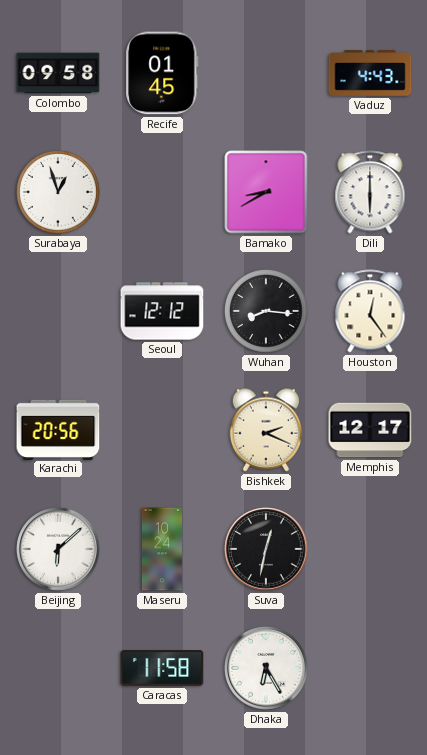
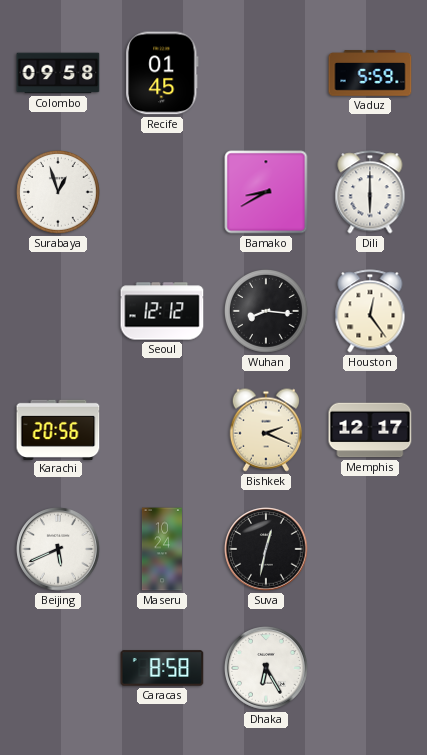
Vaduz: 4:43 -> 5:59
Beijing: 6:08 -> 5:41
Caracas: 11:58 -> 8:58
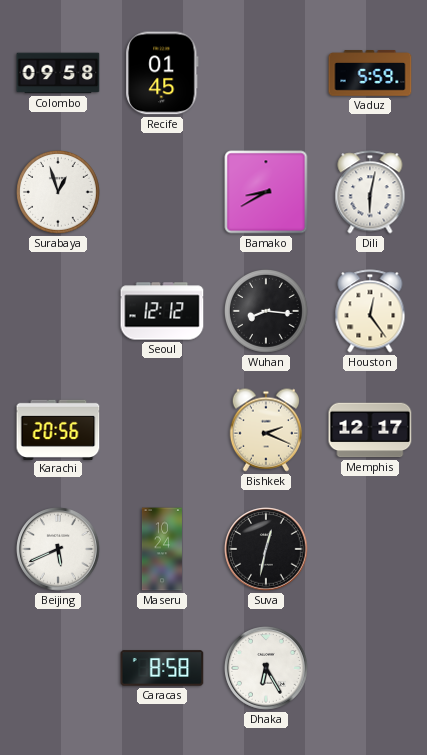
Dili: 6:00 -> 6:02
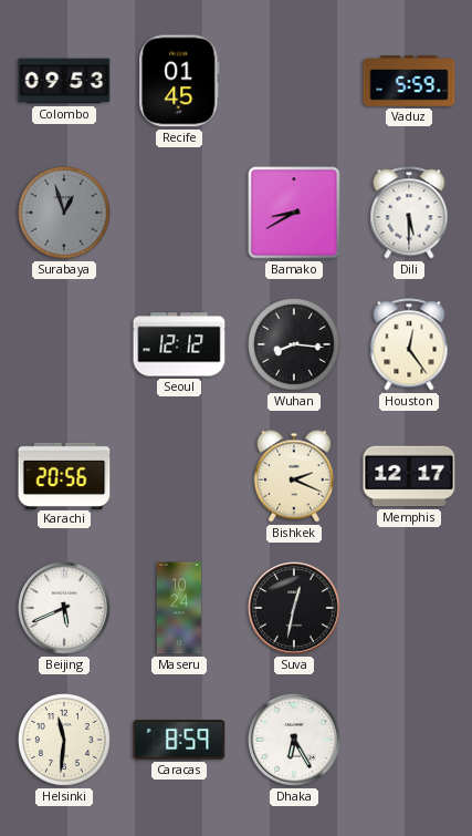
Colombo: 09:58 -> 09:53
Surabaya dial: white -> grey
Dili: 6:02 -> 5:30
Helsinki: none -> 11:31
Caracas: 8:58 -> 8:59
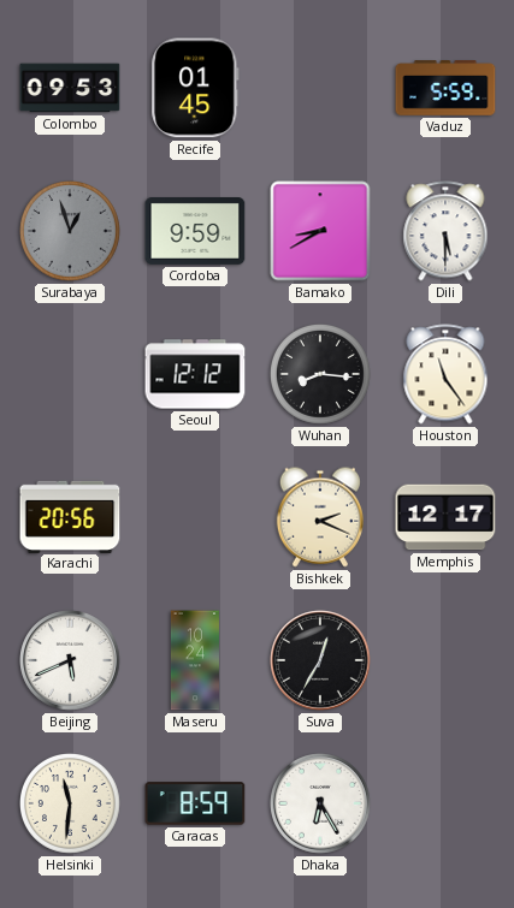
Cordoba: none -> 9:59
Houston: 12:24 -> 11:24
Suva: 12:32 -> 12:35
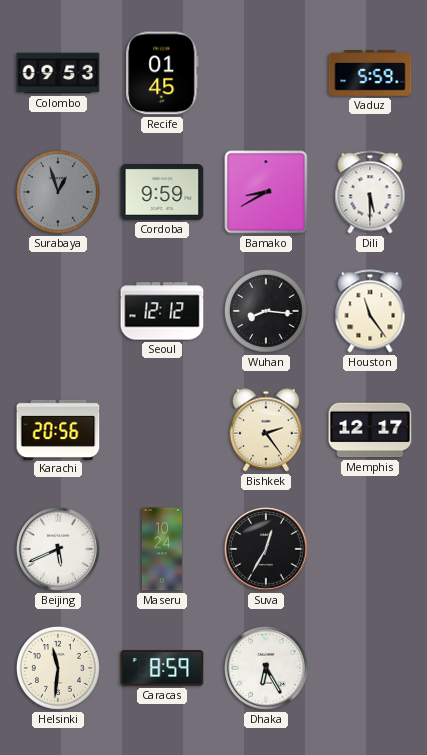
Bishkek: 2:19 -> 2:24
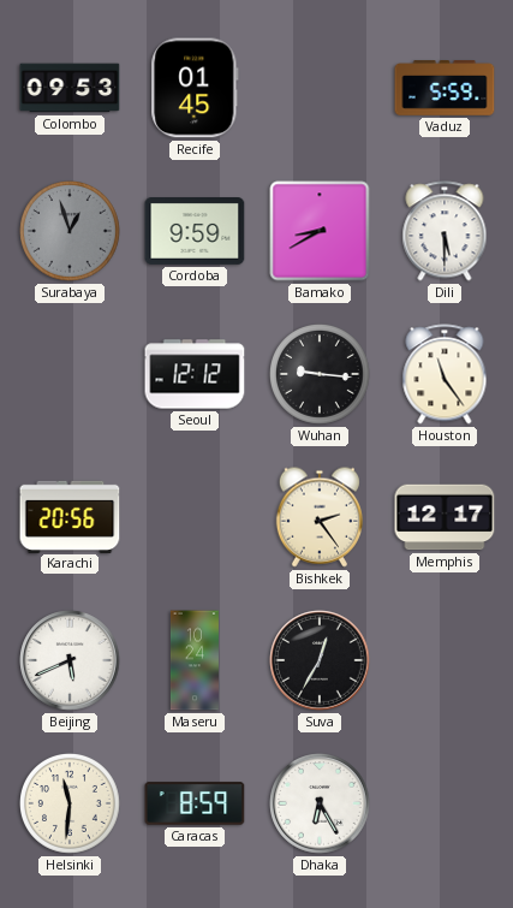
Wuhan: 8:16 -> 9:16
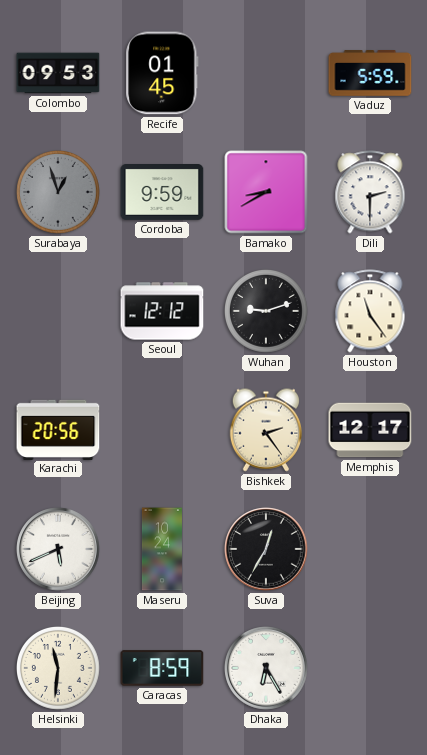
Dili: 5:30 -> 2:30
Wuhan: 9:16 -> 9:12
